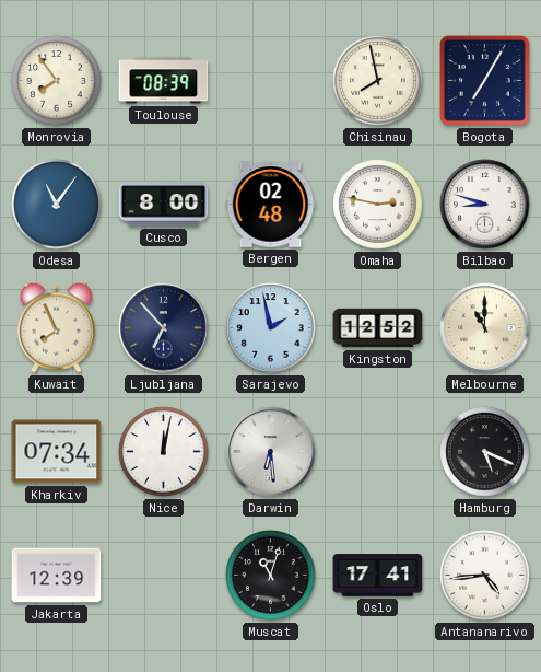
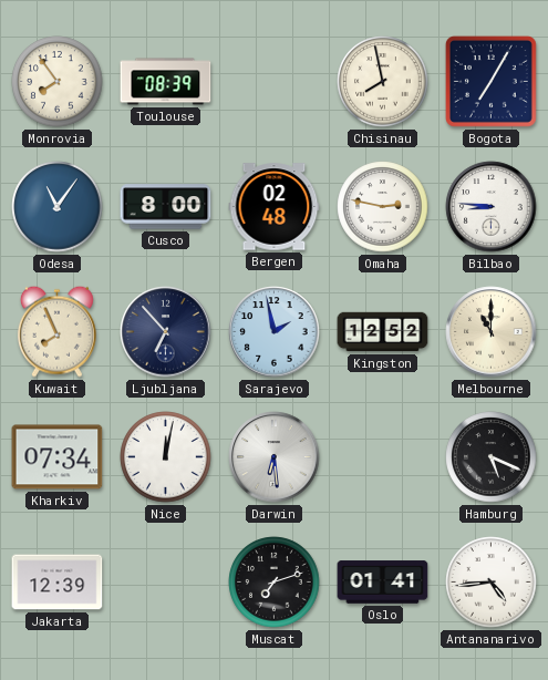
Bilbao: 8:48 -> 8:46
Muscat: 11:03 -> 7:12
Oslo: 17:41 -> 01:41
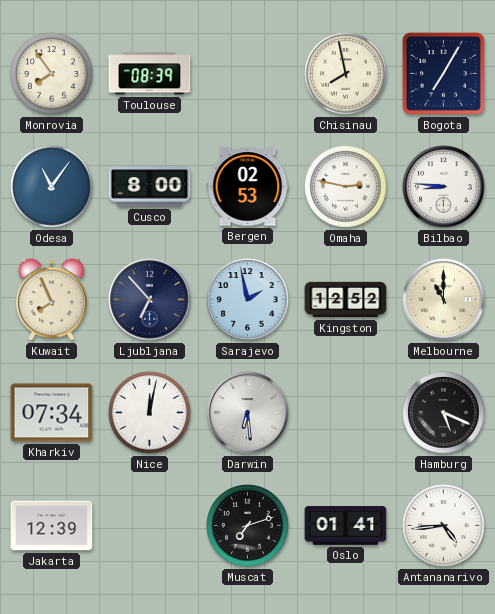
Bergen: 02:48 -> 02:53
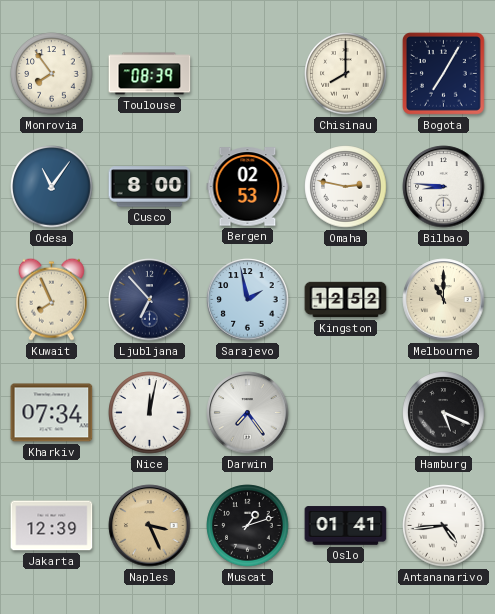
Chisinau: 7:58 -> 8:00
Darwin: 6:29 -> 7:24
Naples: none -> 3:26
Muscat: 7:12 -> 1:12
